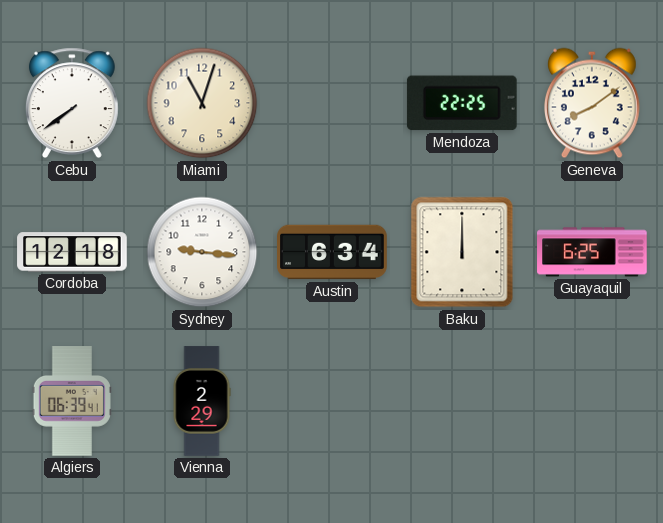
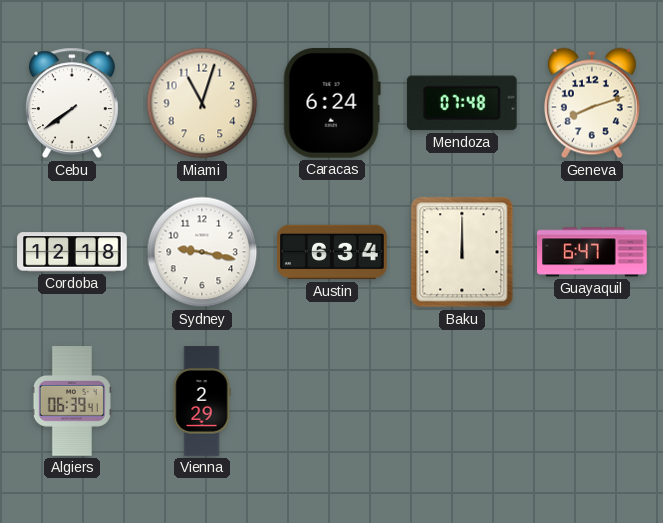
Caracas: none -> 6:24
Mendoza: 22:25 -> 07:48
Geneva: 8:09 -> 8:12
Sydney: 9:16 -> 9:17
Guayaquil: 6:25 -> 6:47
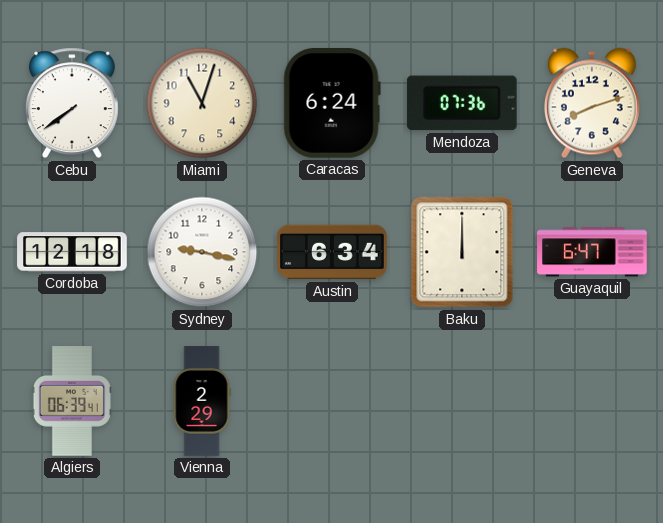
Mendoza: 07:48 -> 07:36
